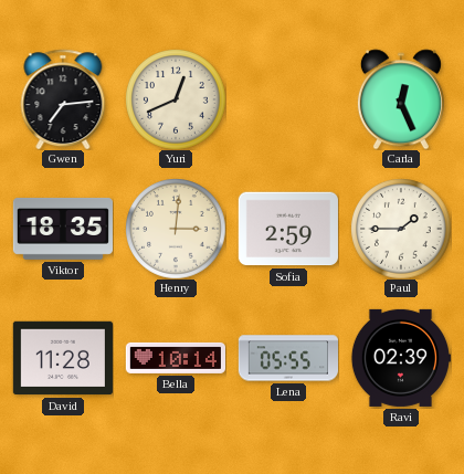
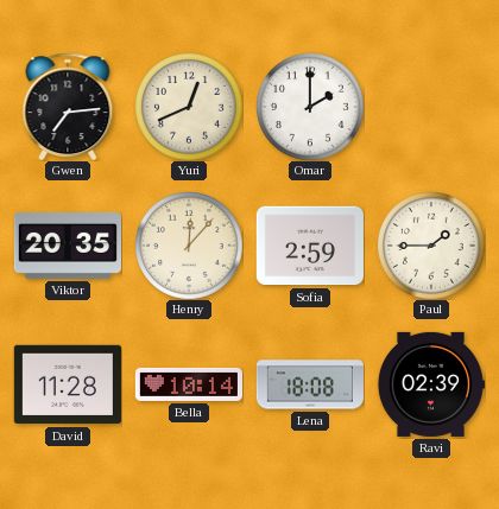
Omar: none -> 2:00
Carla: 12:26 -> none
Viktor: 18:35 -> 20:35
Henry: 3:01 -> 12:07
Lena: 05:55 -> 18:08
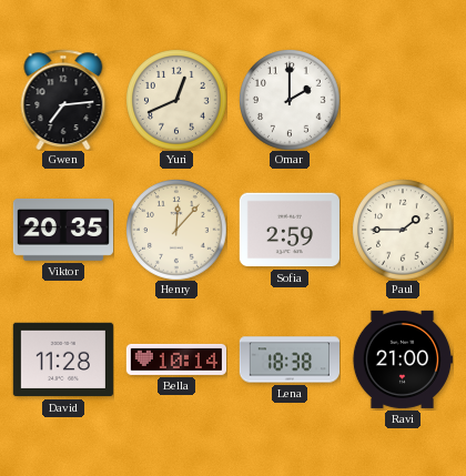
Lena: 18:08 -> 18:38
Ravi: 02:39 -> 21:00
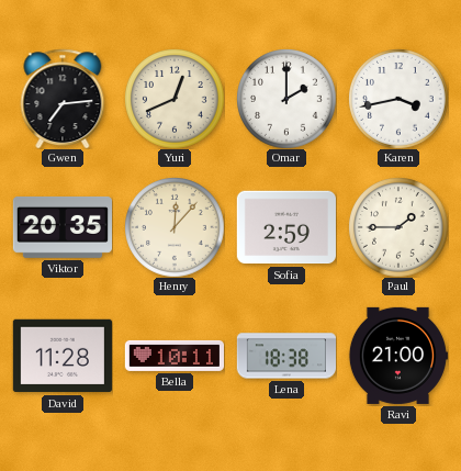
Karen: none -> 3:43
Bella: 10:14 -> 10:11
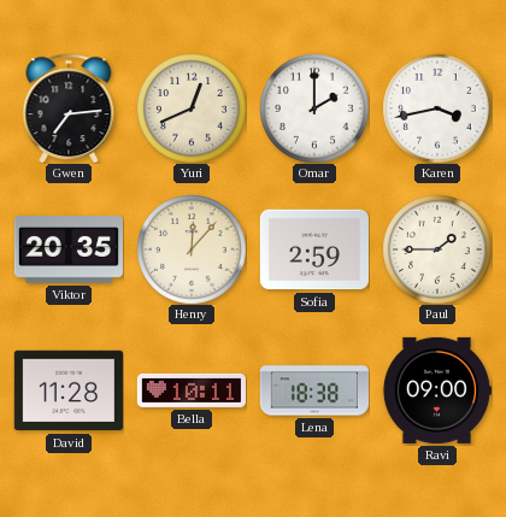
Ravi: 21:00 -> 09:00
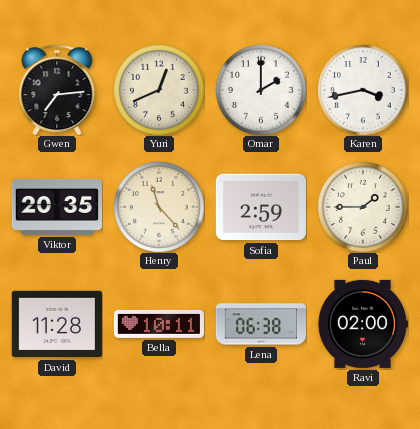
Henry: 12:07 -> 11:23
Lena: 18:38 -> 06:38
Ravi: 09:00 -> 02:00
